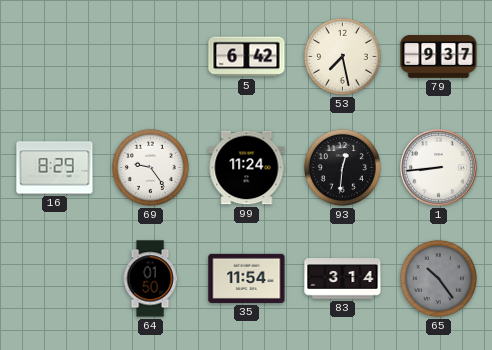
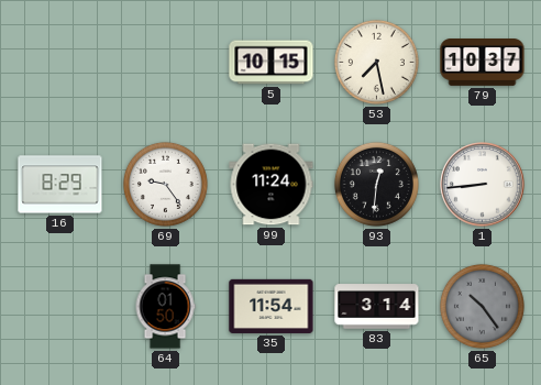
5: 6:42 -> 10:15
79: 9:37 -> 10:37
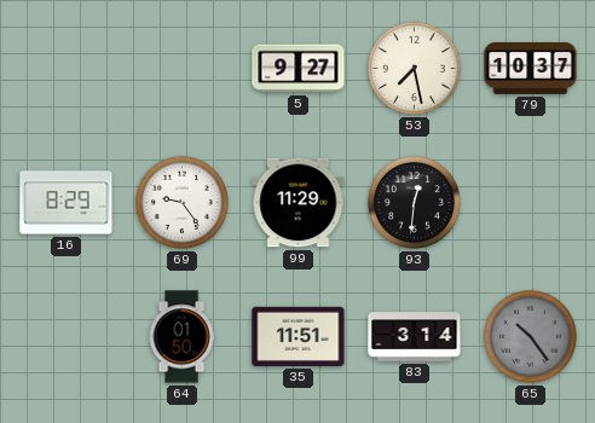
5: 10:15 -> 9:27
99: 11:24 -> 11:29
1: 8:44 -> none
35: 11:54 -> 11:51
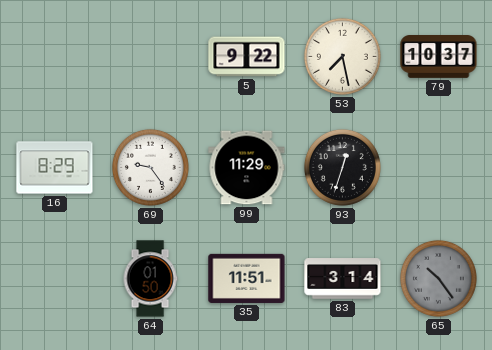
5: 9:27 -> 9:22
93: 12:31 -> 12:33
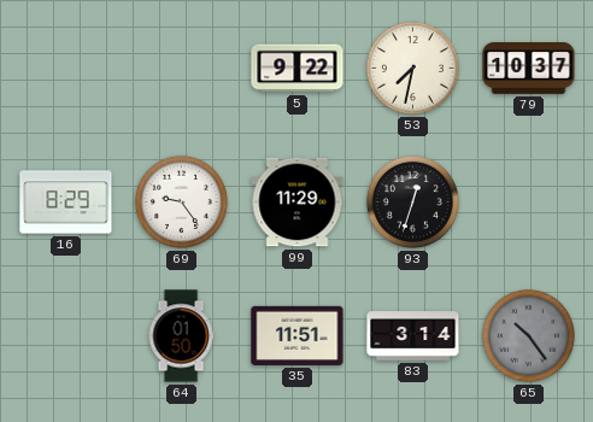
53: 7:28 -> 7:32
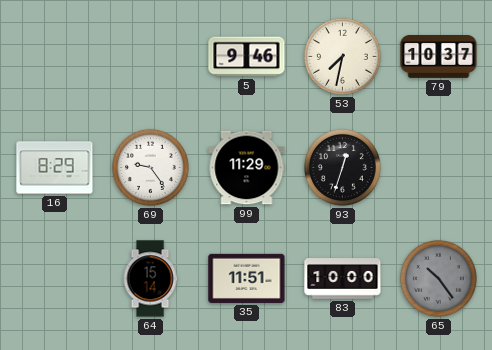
5: 9:22 -> 9:46
64: 01:50 -> 15:14
83: 3:14 -> 10:00
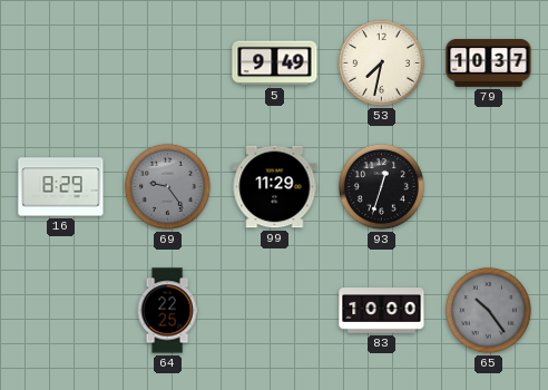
5: 9:46 -> 9:49
69 dial: white -> grey
64: 15:14 -> 22:25
35: 11:51 -> none
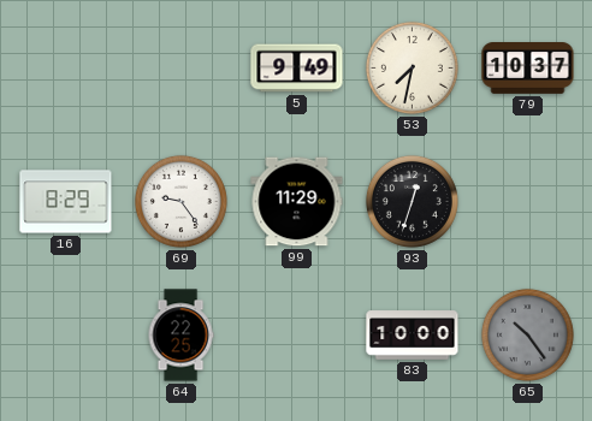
69 dial: grey -> white
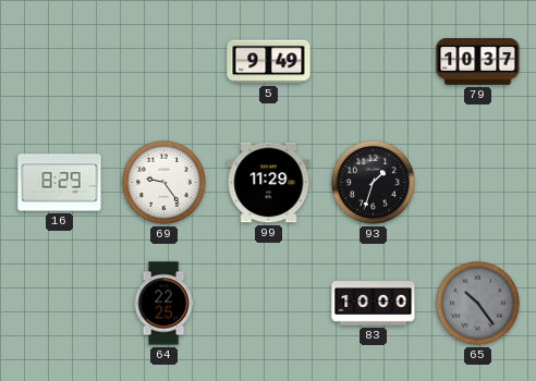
53: 7:32 -> none
93: 12:33 -> 1:33
